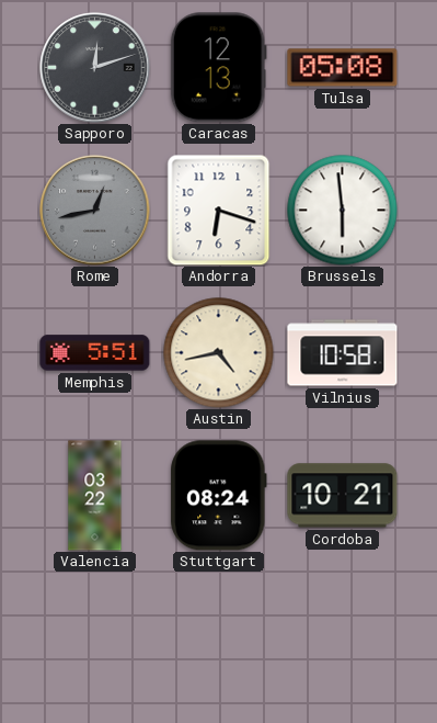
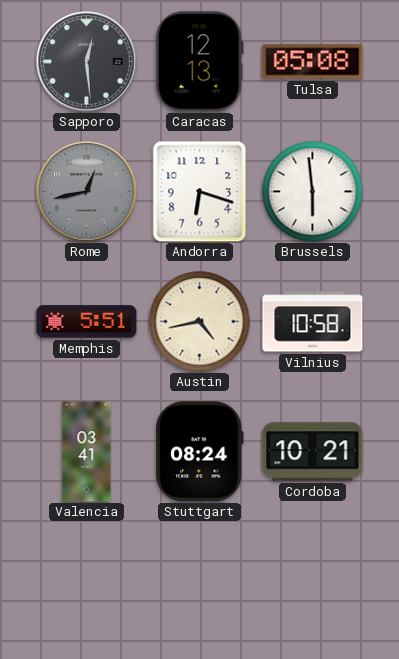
Sapporo: 12:12 -> 12:29
Valencia: 03:22 -> 03:41
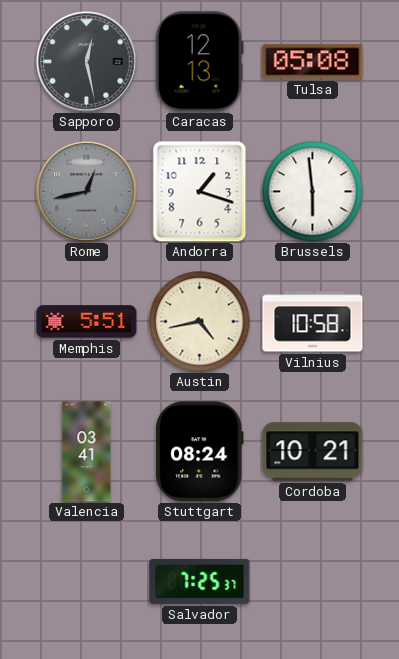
Sapporo: 12:29 -> 12:28
Andorra: 6:18 -> 1:18
Salvador: none -> 7:25
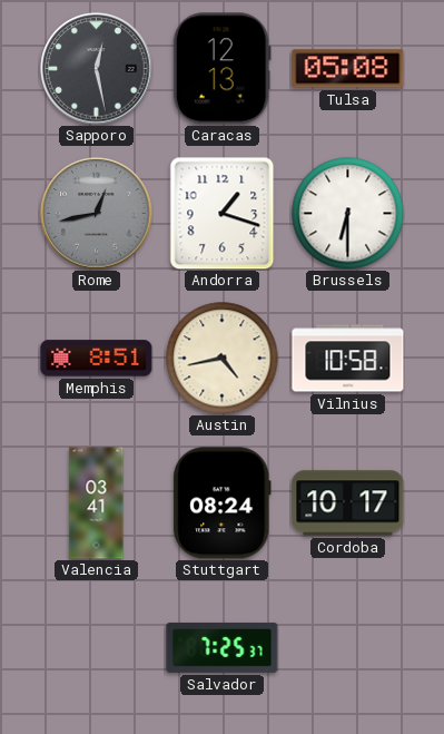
Brussels: 5:59 -> 6:30
Memphis: 5:51 -> 8:51
Cordoba: 10:21 -> 10:17
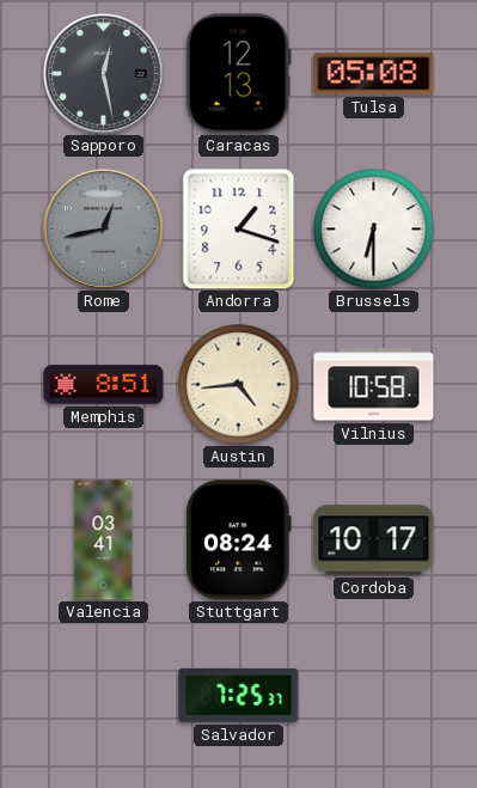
Austin: 4:43 -> 4:44
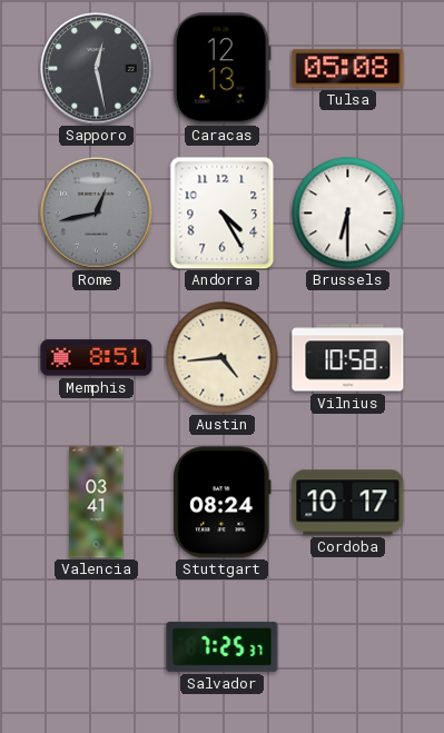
Andorra: 1:18 -> 4:25
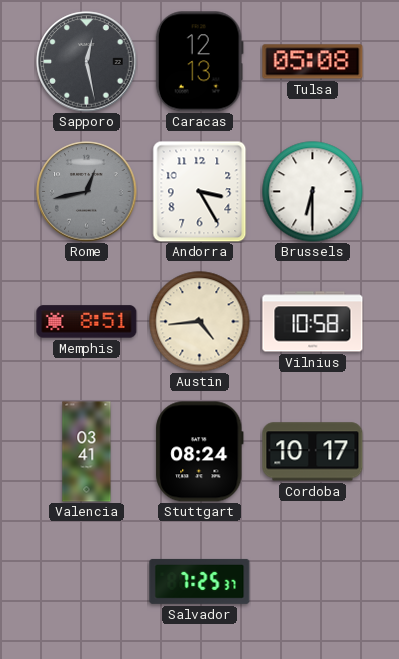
Andorra: 4:25 -> 3:25
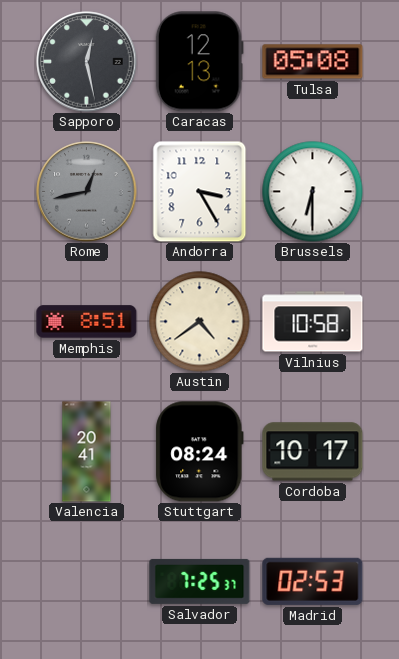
Austin: 4:44 -> 4:39
Valencia: 03:41 -> 20:41
Madrid: none -> 02:53
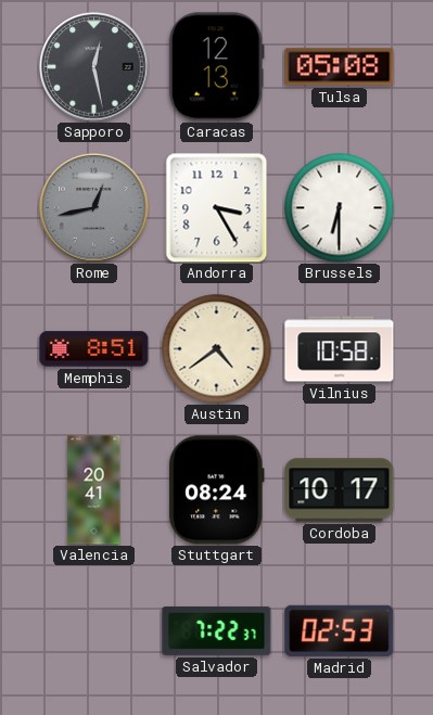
Salvador: 7:25 -> 7:22
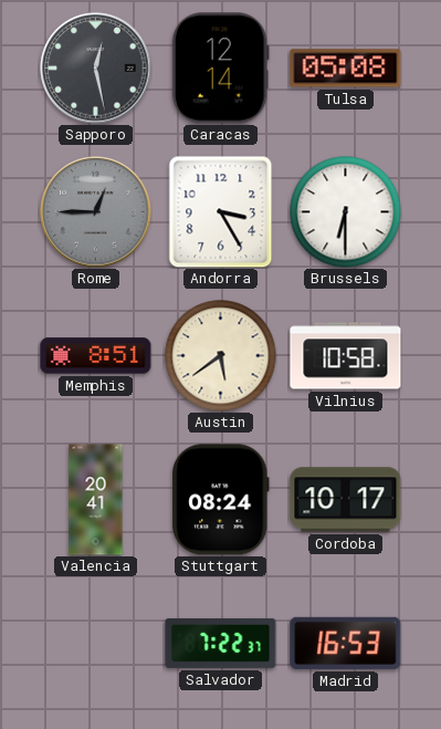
Caracas: 12:13 -> 12:14
Rome: 12:43 -> 12:45
Austin: 4:39 -> 5:39
Madrid: 02:53 -> 16:53
